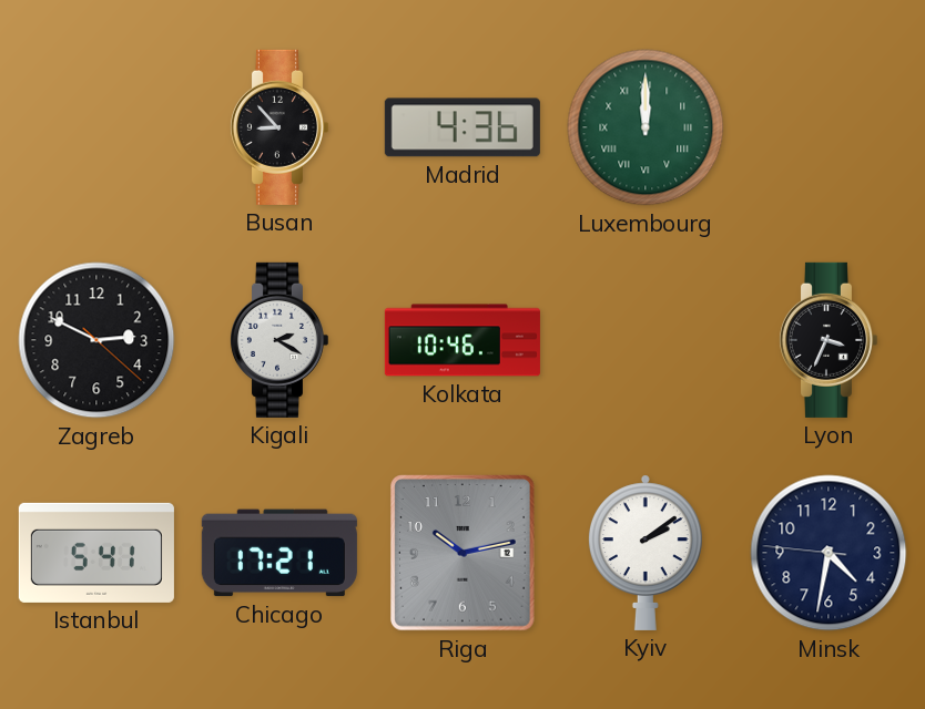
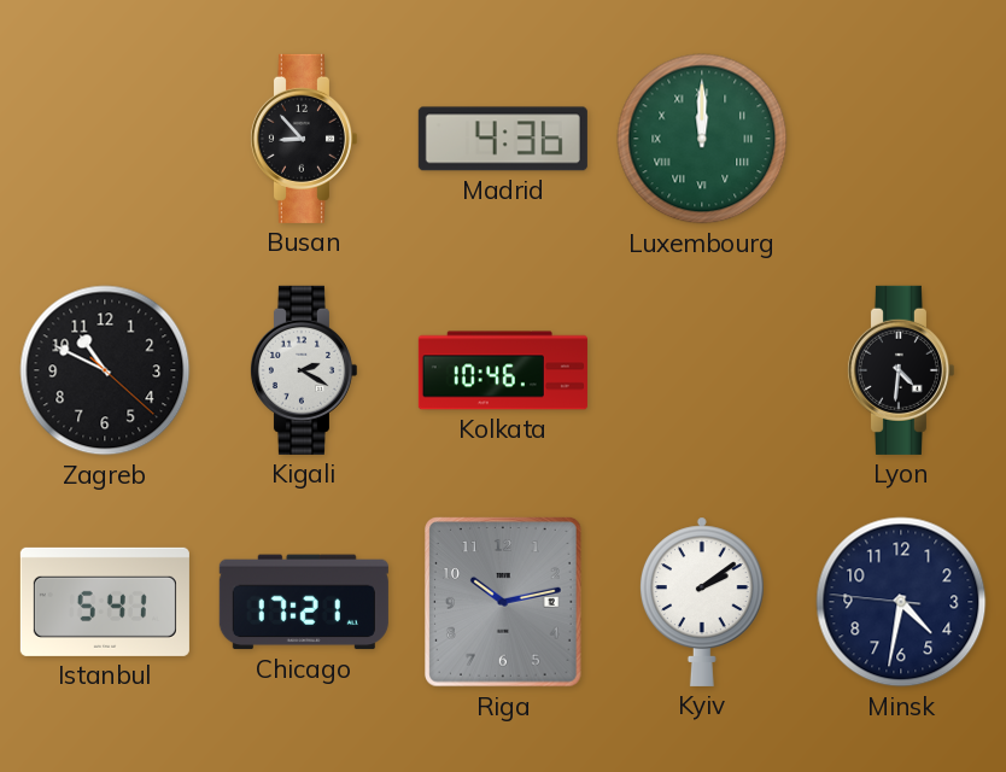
Zagreb: 2:49 -> 10:49
Lyon: 3:34 -> 4:31
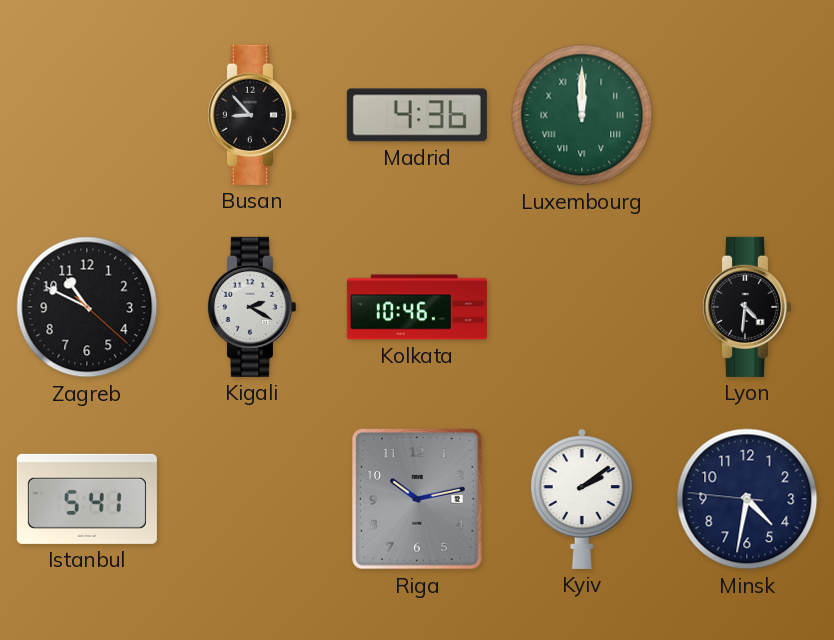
Chicago: 17:21 -> none
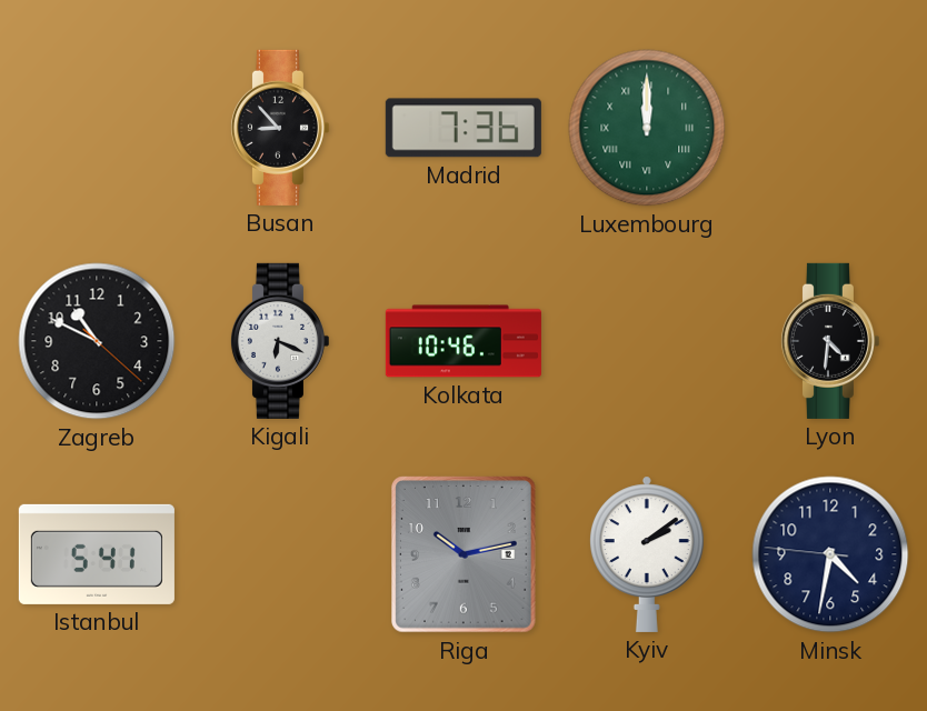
Madrid: 4:36 -> 7:36
Kigali: 2:20 -> 6:19
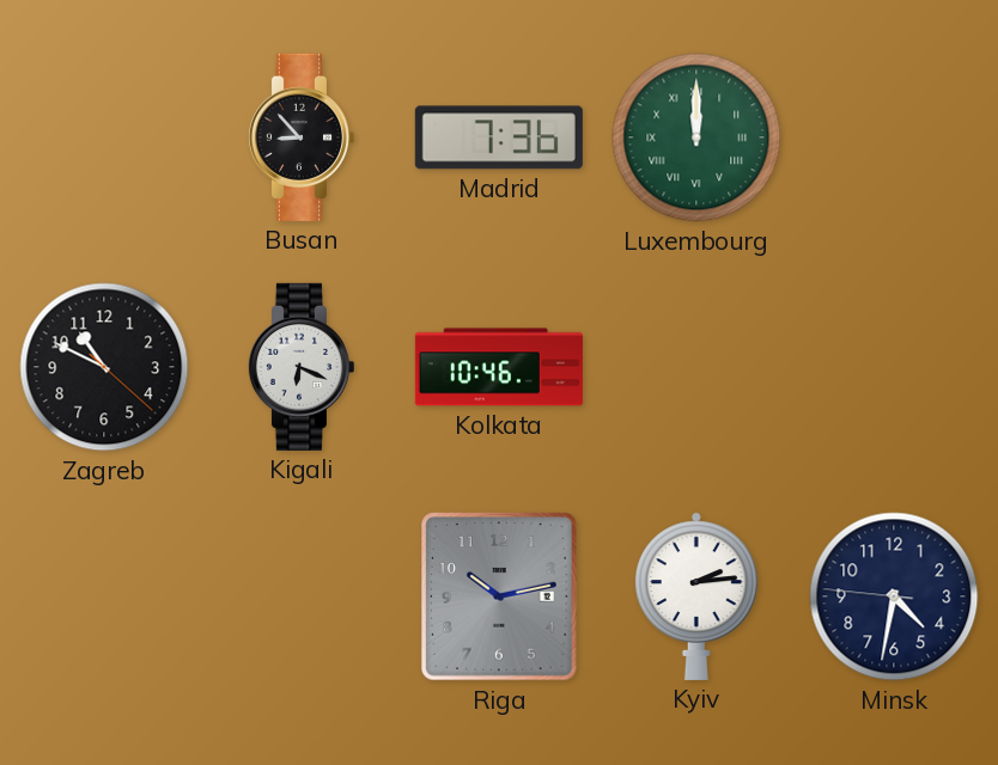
Lyon: 4:31 -> none
Istanbul: 5:41 -> none
Kyiv: 2:09 -> 2:14
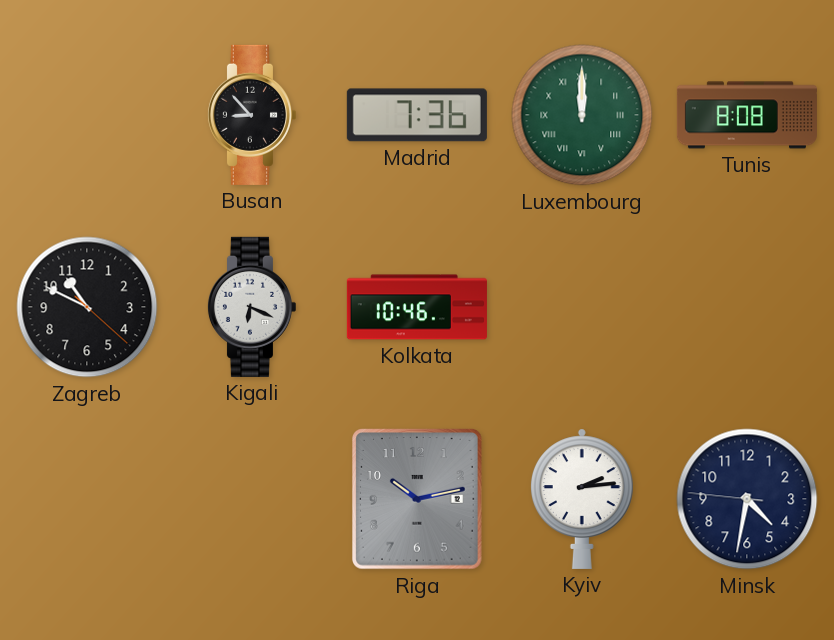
Tunis: none -> 8:08
